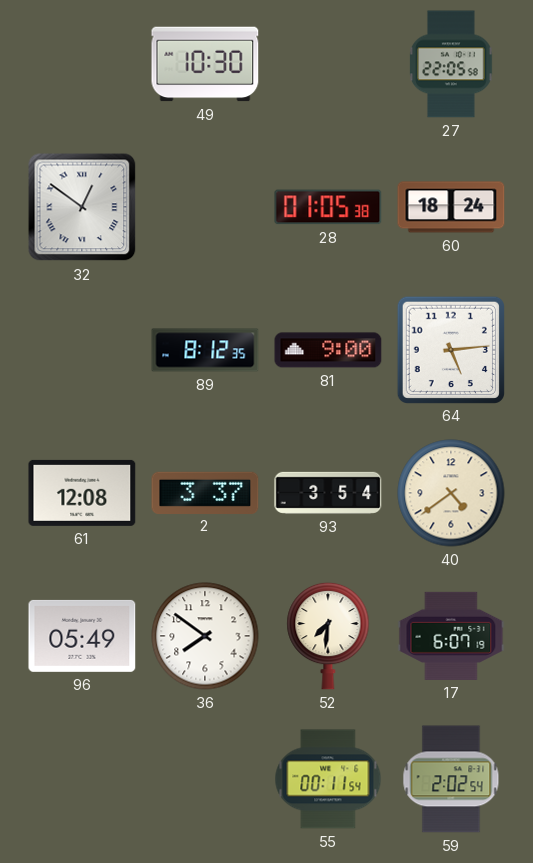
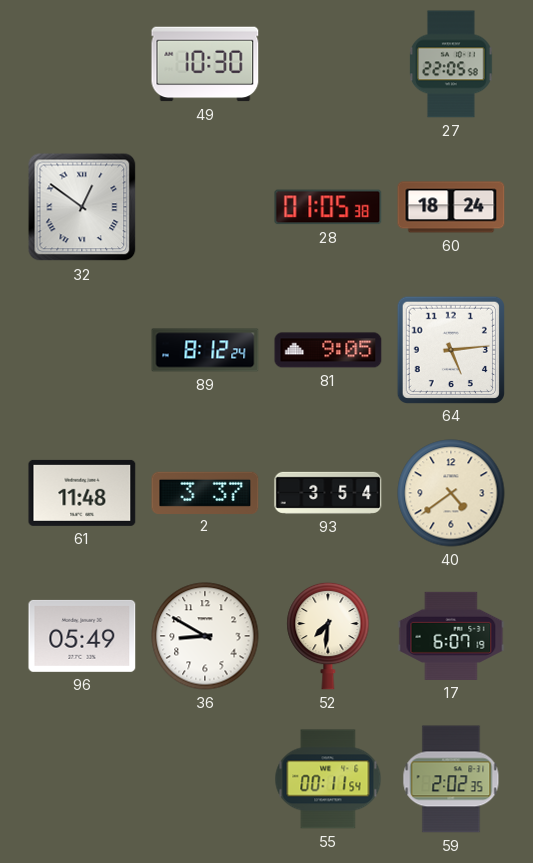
89: 8:12:35 -> 8:12:24
81: 9:00 -> 9:05
61: 12:08 -> 11:48
36: 7:51 -> 8:50
59: 2:02:54 -> 2:02:35
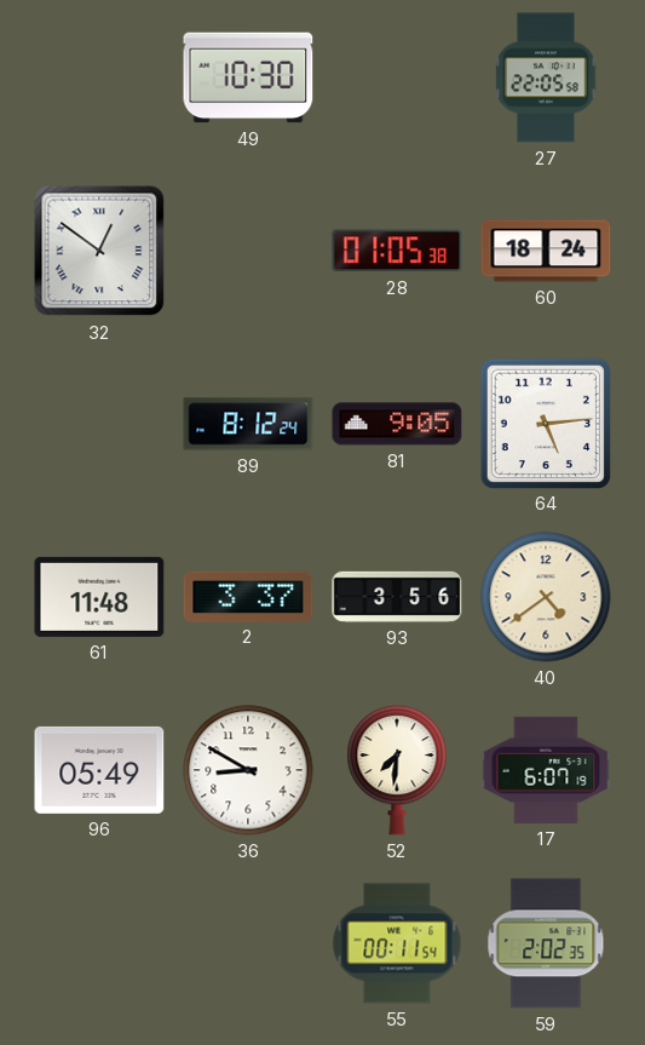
93: 3:54 -> 3:56
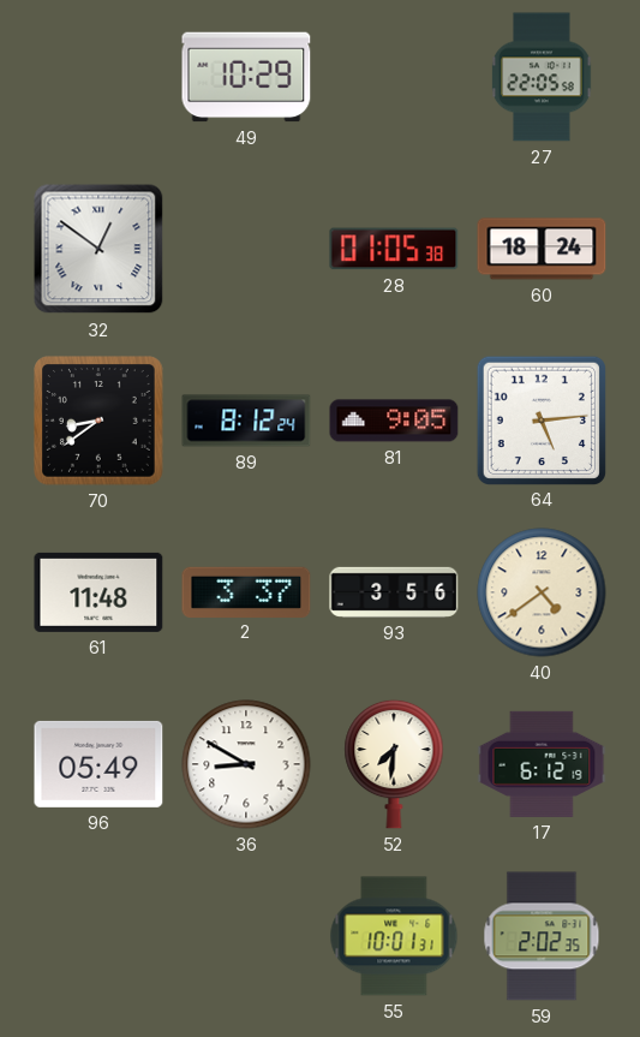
49: 10:30 -> 10:29
70: none -> 8:39
17: 6:07 -> 6:12
55: 00:11 -> 10:01
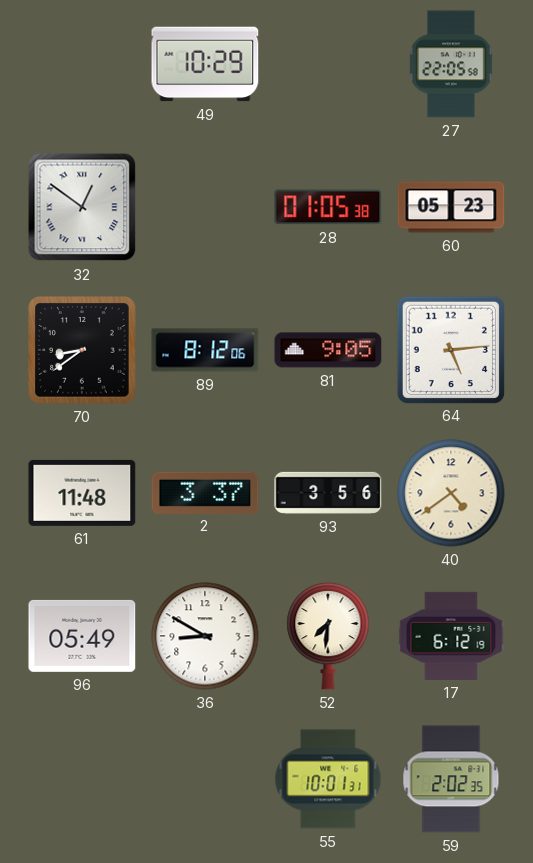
60: 18:24 -> 05:23
89: 8:12:24 -> 8:12:06
